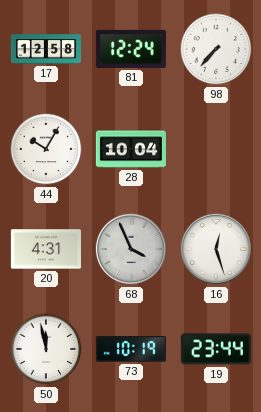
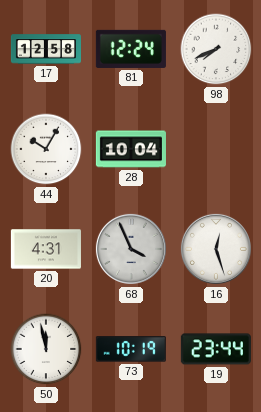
98: 7:37 -> 7:41
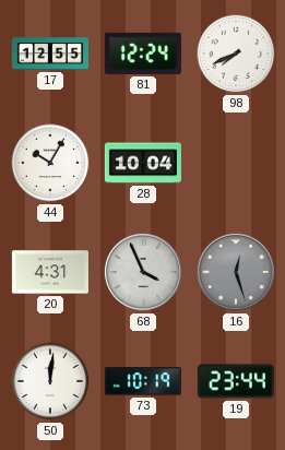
17: 12:58 -> 12:55
16 dial: white -> grey
50: 11:58 -> 12:01
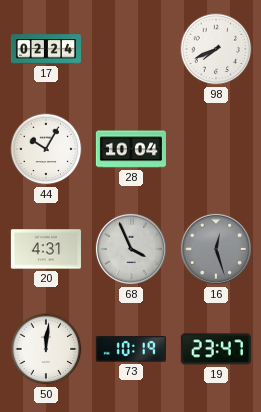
17: 12:55 -> 02:24
81: 12:24 -> none
19: 23:44 -> 23:47
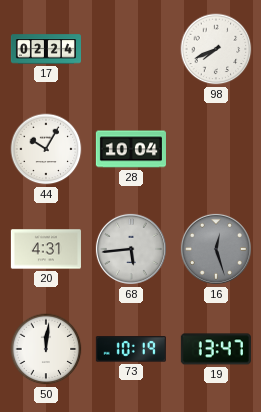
68: 3:56 -> 5:44
19: 23:47 -> 13:47
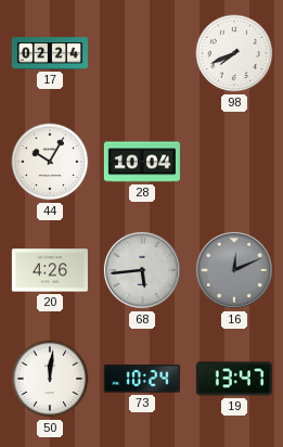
20: 4:31 -> 4:26
16: 12:27 -> 12:11
73: 10:19 -> 10:24
